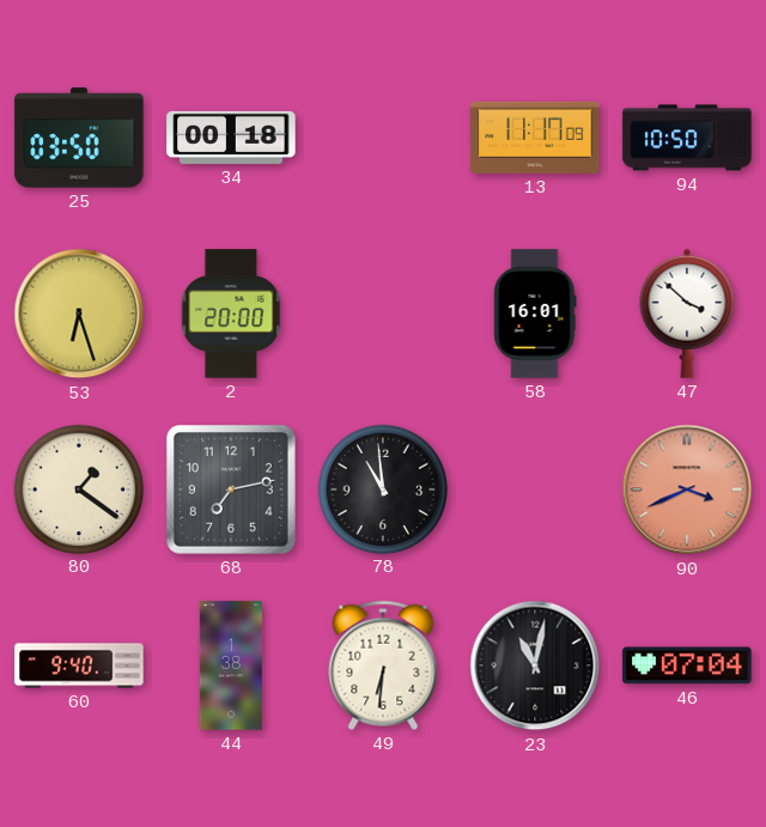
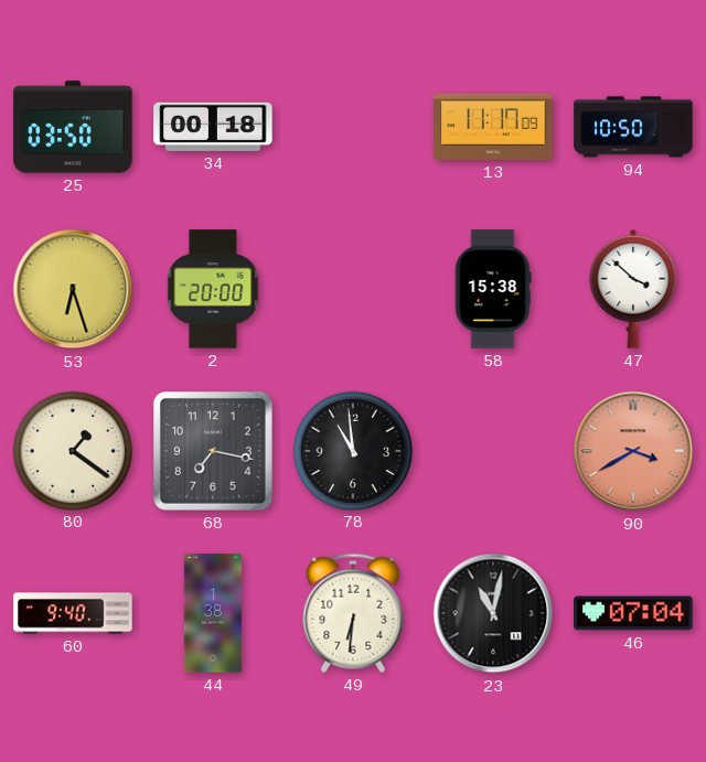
58: 16:01 -> 15:38
68: 7:13 -> 7:17
90: 3:41 -> 3:40
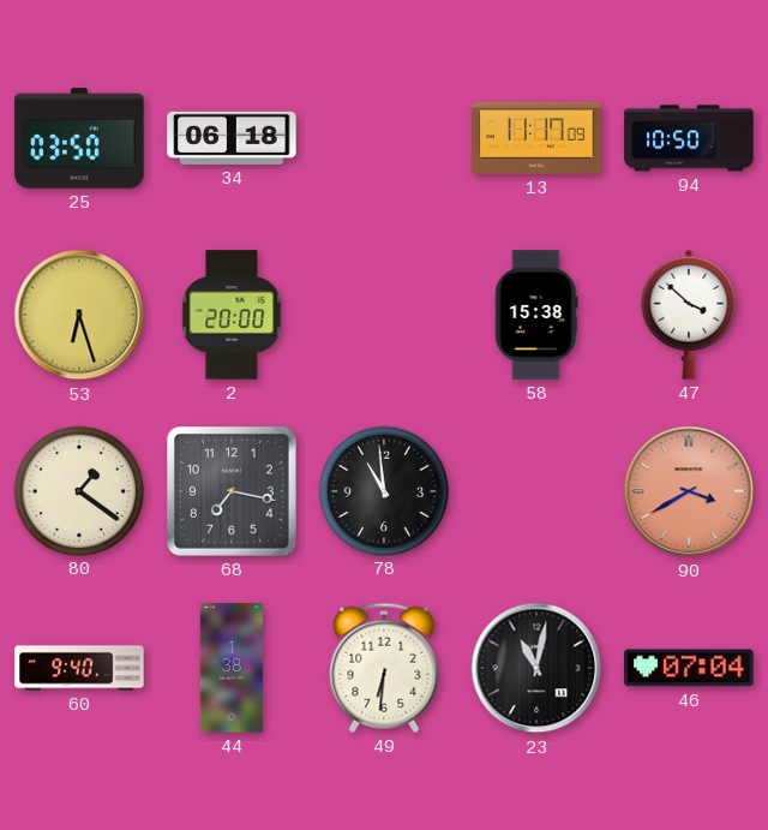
34: 00:18 -> 06:18
